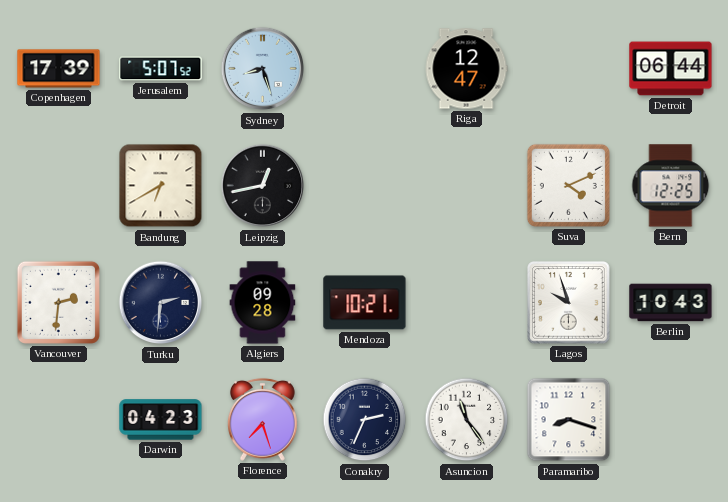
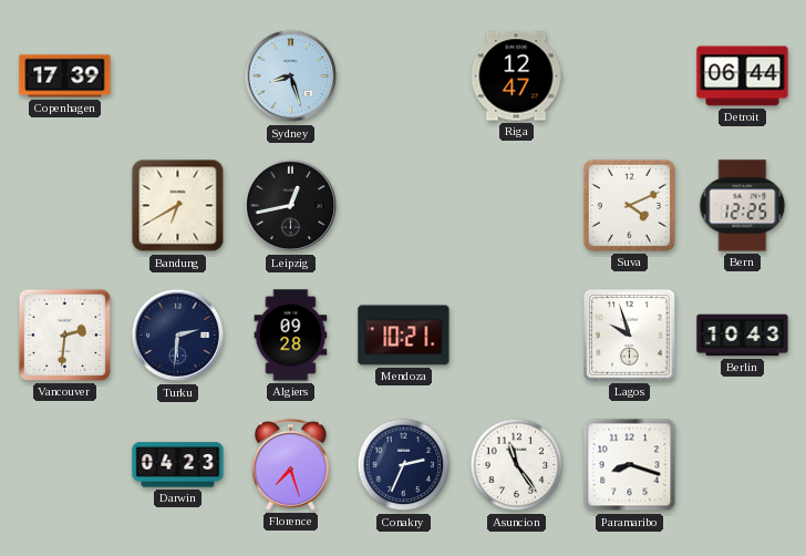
Jerusalem: 5:07 -> none
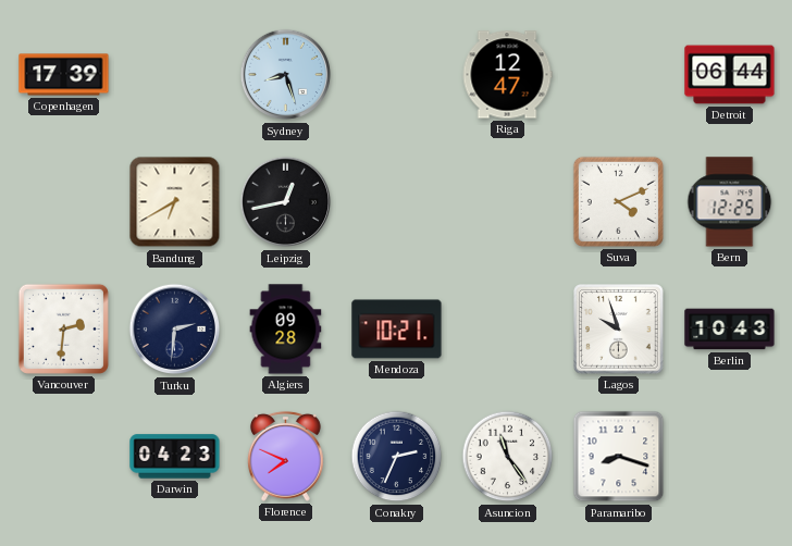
Florence: 7:27 -> 7:49
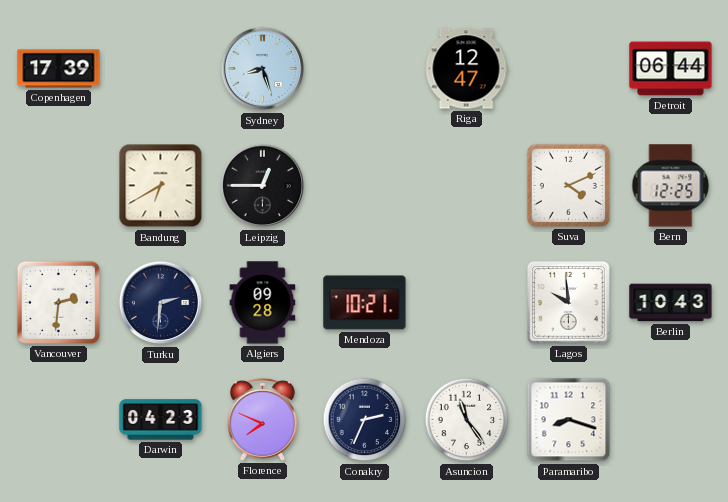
Leipzig: 12:43 -> 12:45
Lagos: 9:57 -> 9:59
